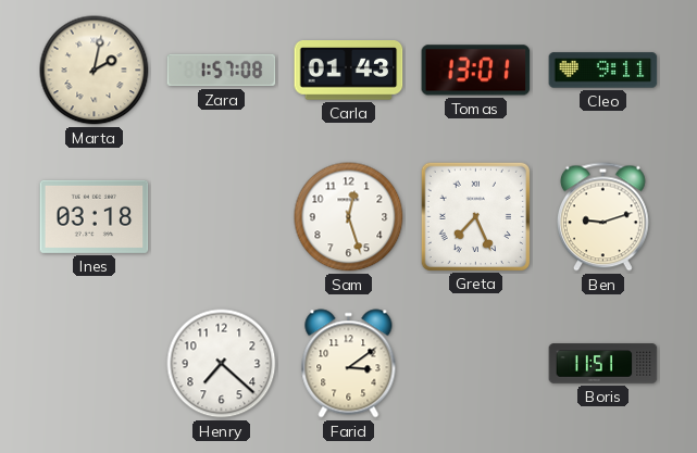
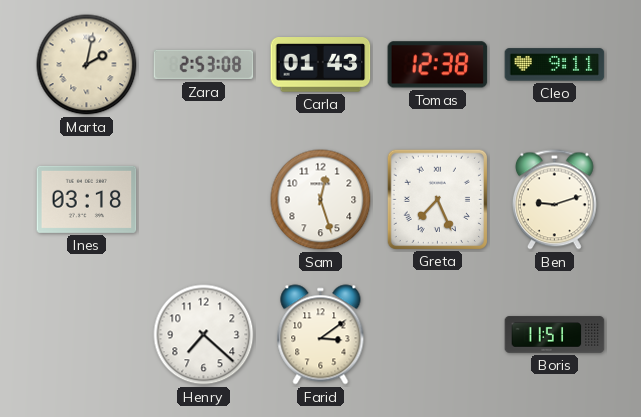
Zara: 1:57 -> 2:53
Tomas: 13:01 -> 12:38
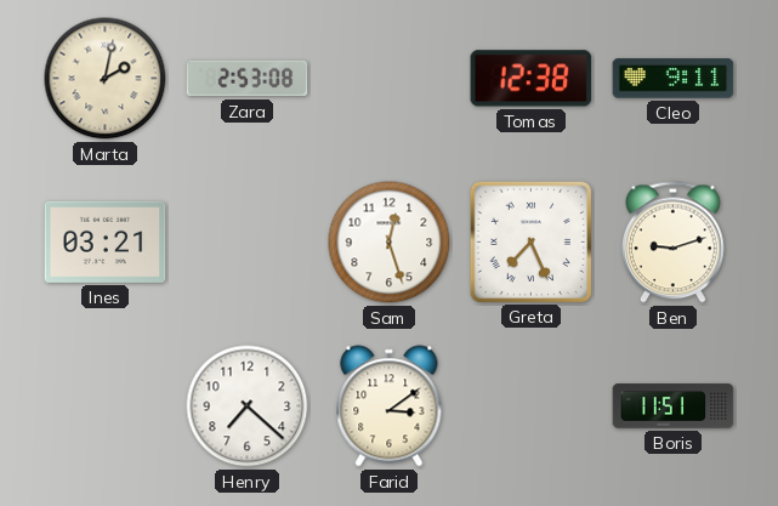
Carla: 01:43 -> none
Ines: 03:18 -> 03:21
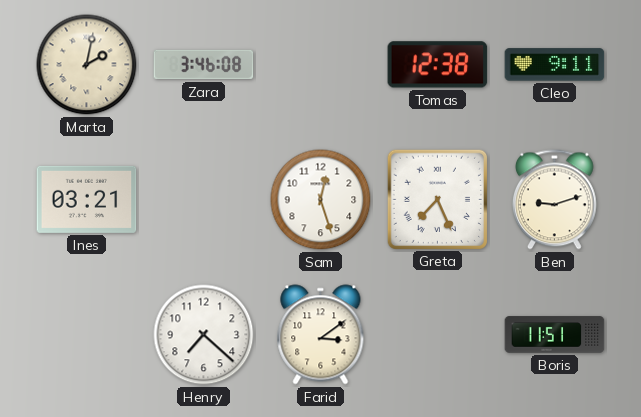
Zara: 2:53 -> 3:46
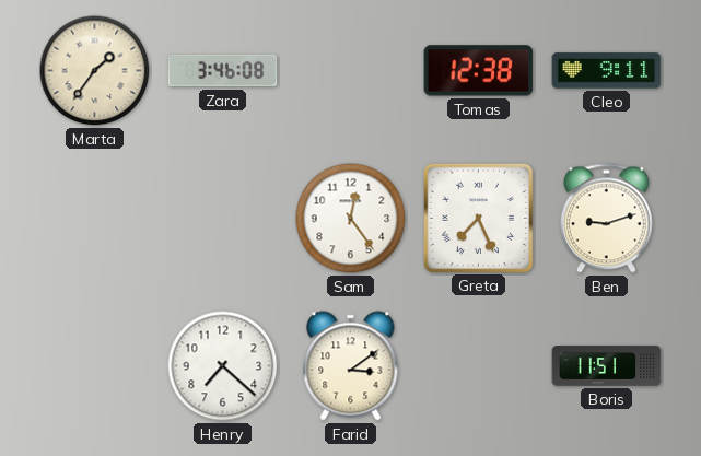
Marta: 2:02 -> 1:36
Ines: 03:21 -> none
Sam: 12:27 -> 12:24
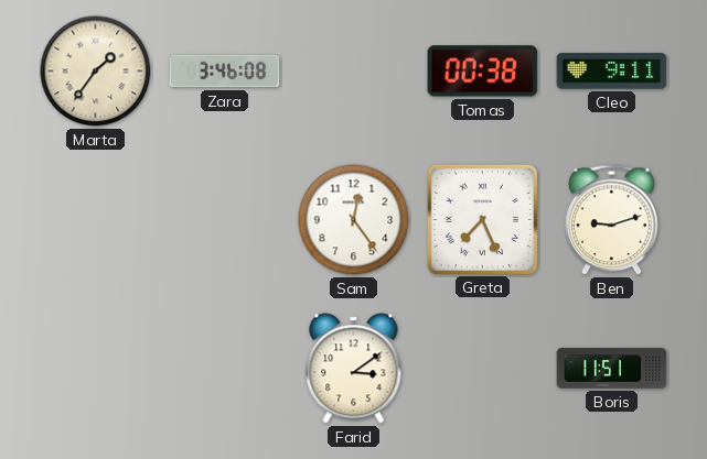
Tomas: 12:38 -> 00:38
Henry: 7:22 -> none
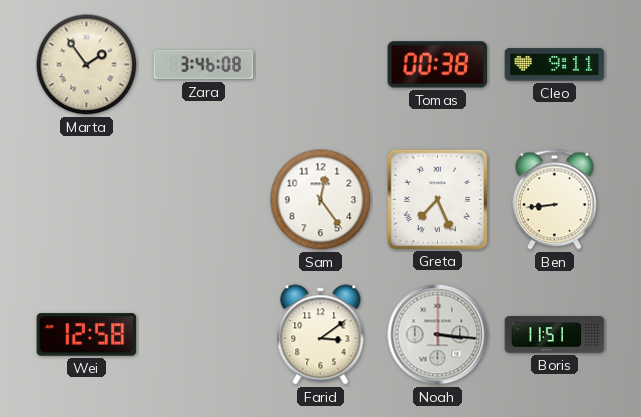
Marta: 1:36 -> 1:54
Ben: 9:12 -> 8:44
Wei: none -> 12:58
Noah: none -> 3:16
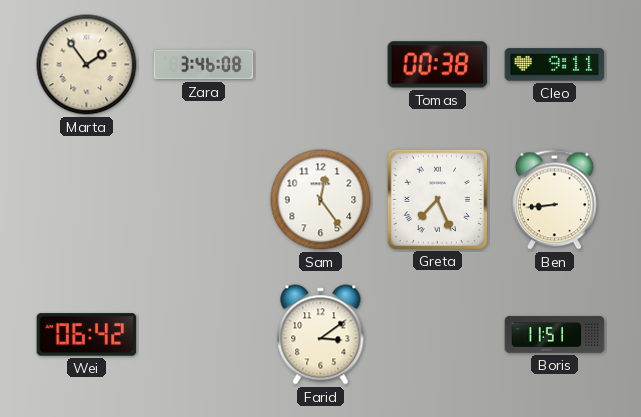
Wei: 12:58 -> 06:42
Noah: 3:16 -> none
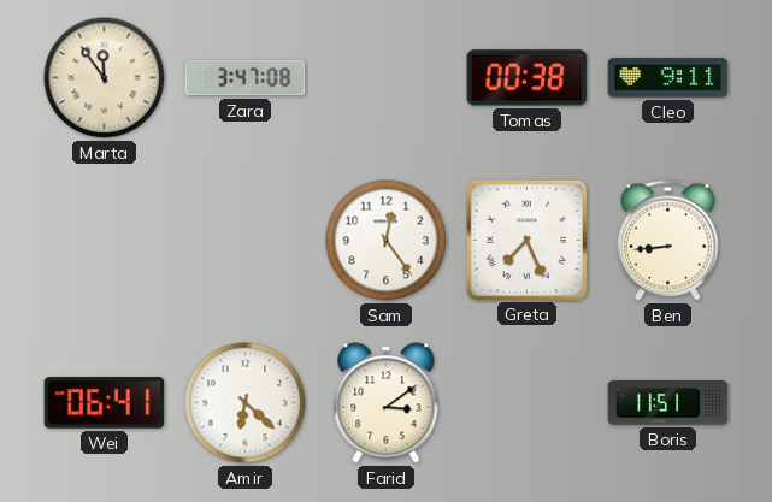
Marta: 1:54 -> 11:54
Zara: 3:46 -> 3:47
Wei: 06:42 -> 06:41
Amir: none -> 6:22
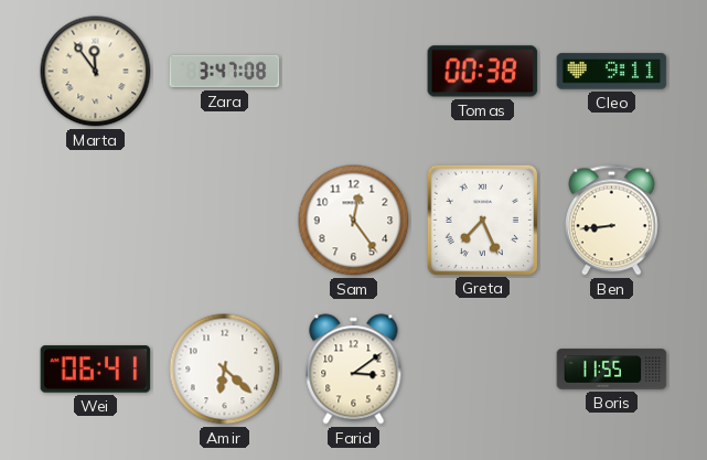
Boris: 11:51 -> 11:55
